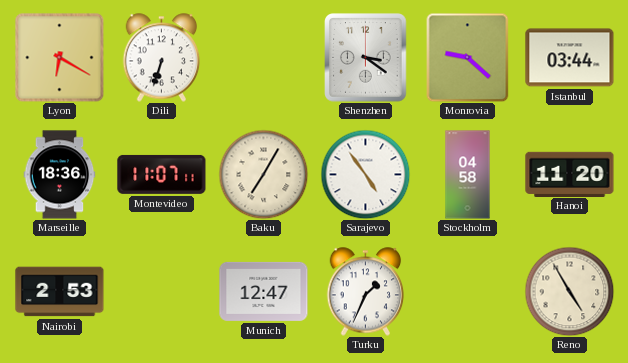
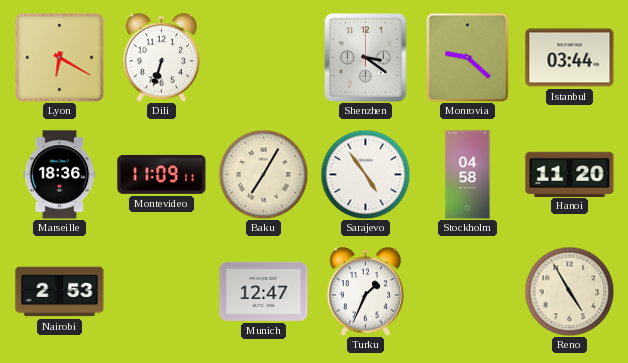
Montevideo: 11:07 -> 11:09
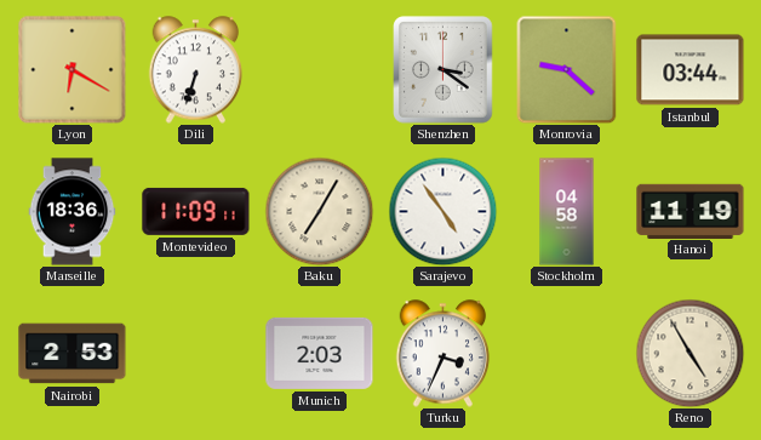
Hanoi: 11:20 -> 11:19
Munich: 12:47 -> 2:03
Turku: 1:34 -> 3:34
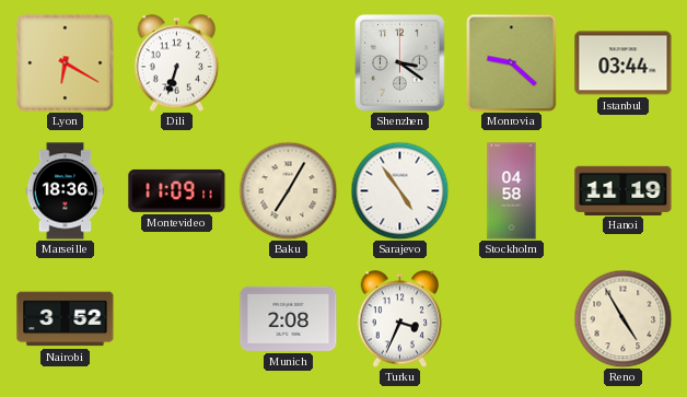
Nairobi: 2:53 -> 3:52
Munich: 2:03 -> 2:08
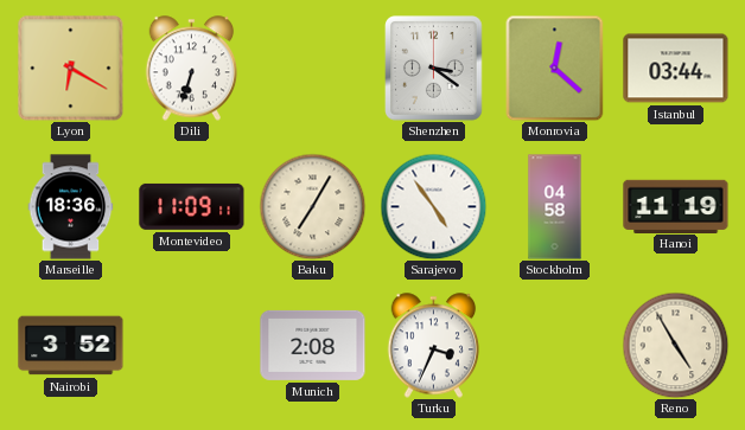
Monrovia: 9:22 -> 12:22
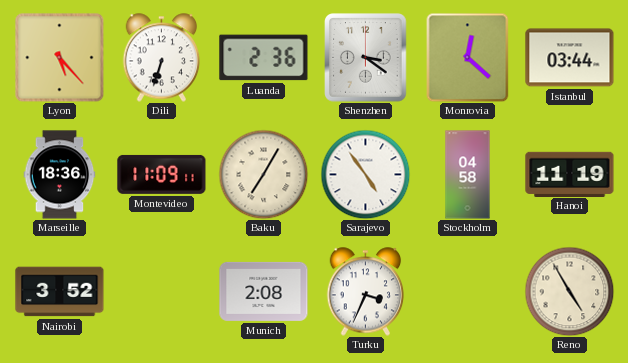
Lyon: 6:20 -> 5:23
Luanda: none -> 2:36
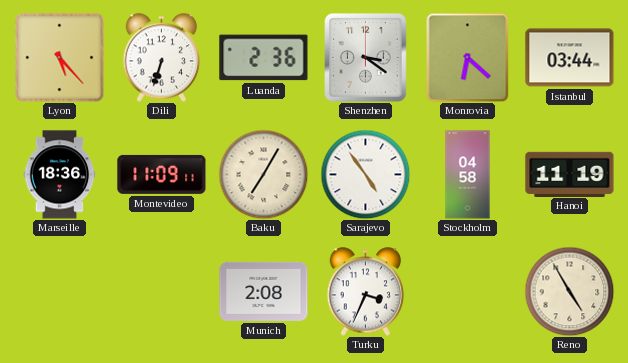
Monrovia: 12:22 -> 6:22
Nairobi: 3:52 -> none
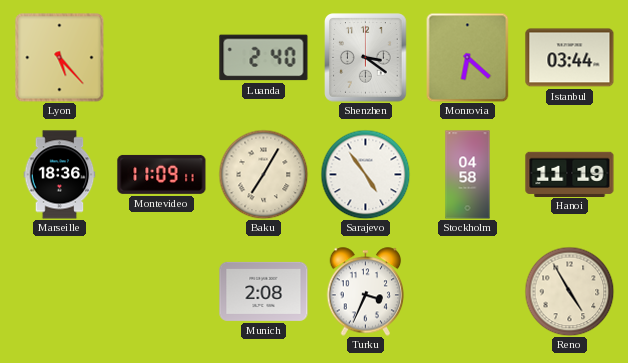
Dili: 6:33 -> none
Luanda: 2:36 -> 2:40
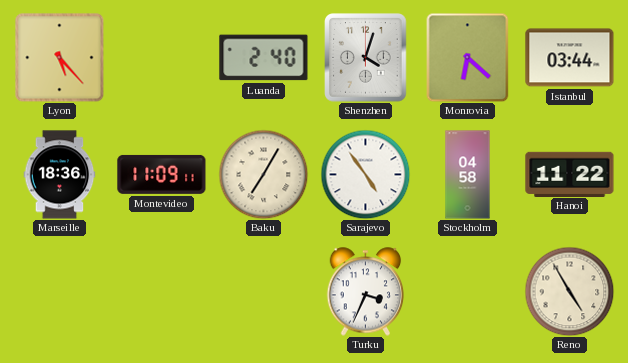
Shenzhen: 3:21 -> 4:03
Hanoi: 11:19 -> 11:22
Munich: 2:08 -> none
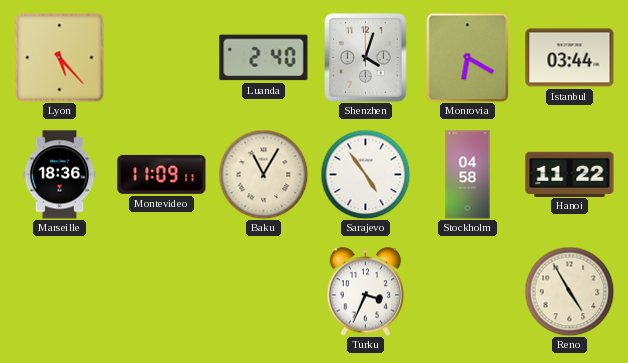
Monrovia: 6:22 -> 6:20
Baku: 7:05 -> 11:05
